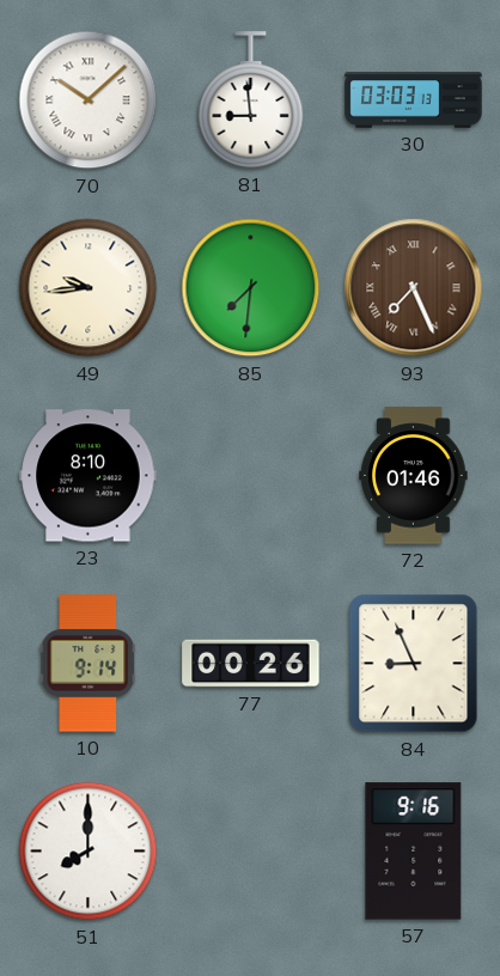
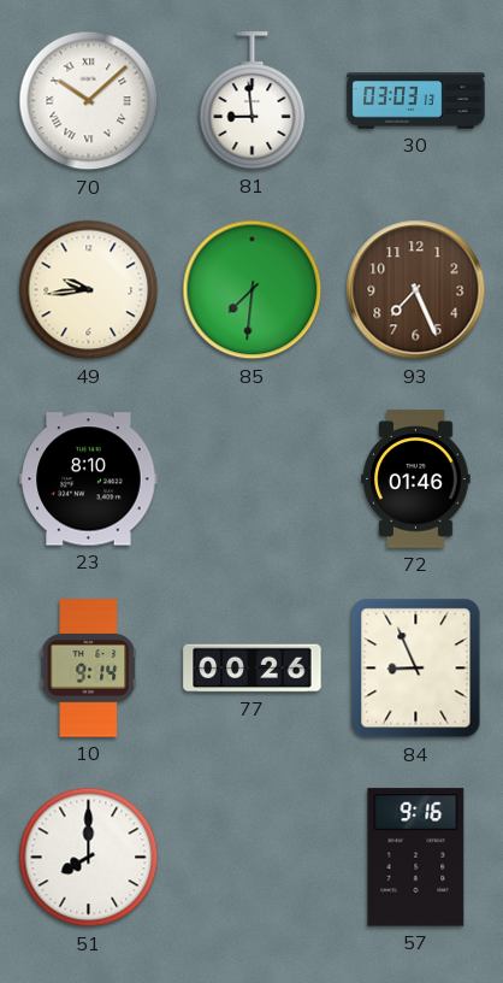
93 numerals: Roman -> Arabic
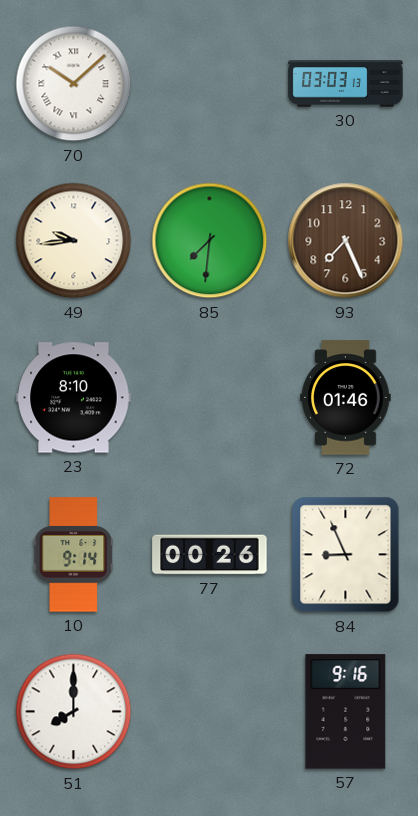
81: 8:59 -> none
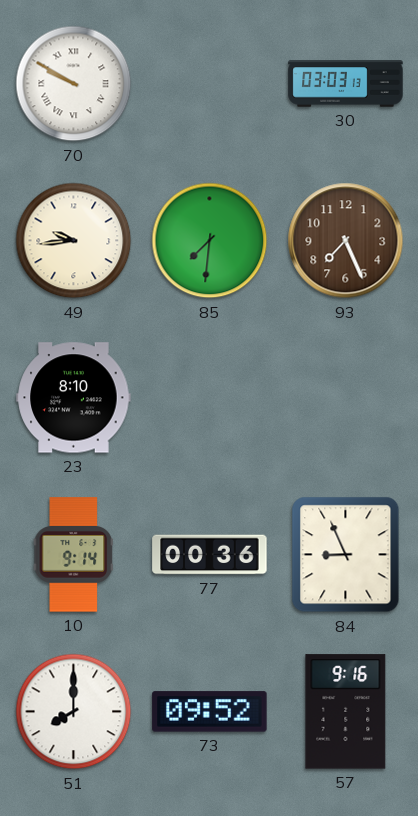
70: 10:08 -> 9:50
72: 01:46 -> none
77: 00:26 -> 00:36
73: none -> 09:52
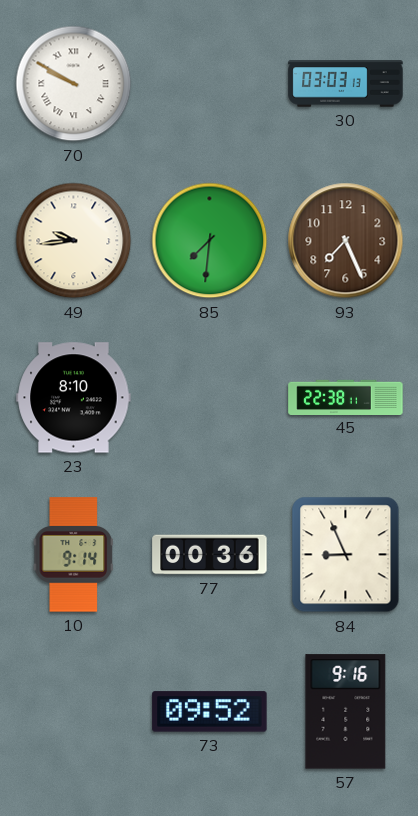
45: none -> 22:38
51: 8:00 -> none
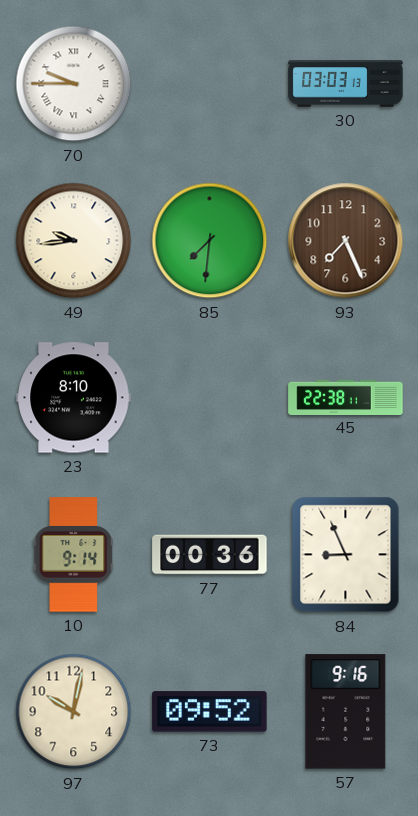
70: 9:50 -> 9:45
97: none -> 10:02
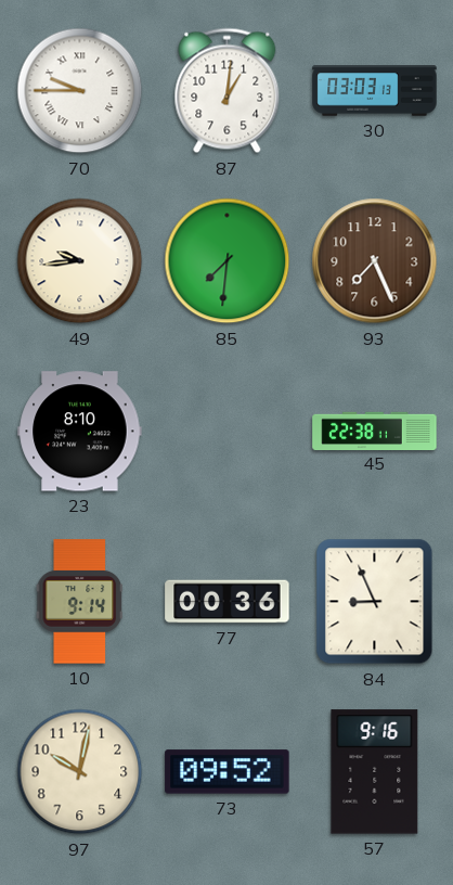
87: none -> 1:01
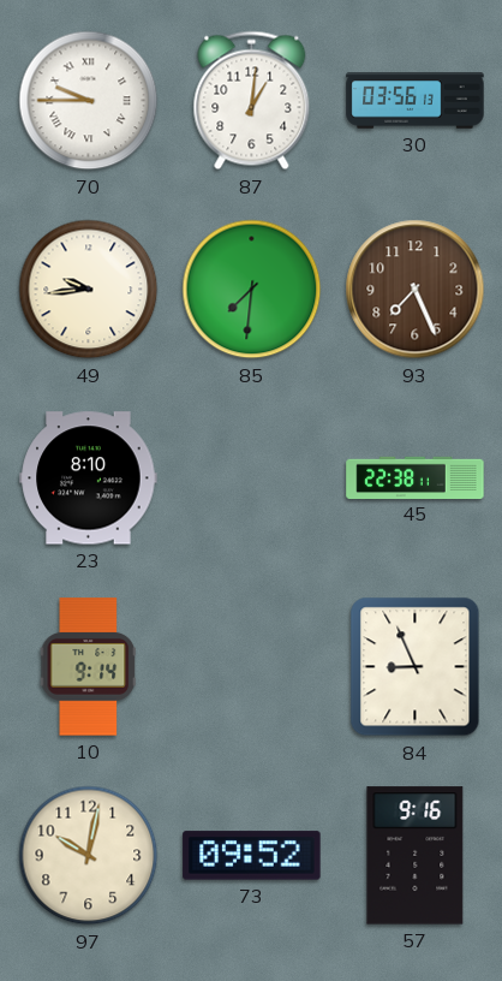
30: 03:03 -> 03:56
77: 00:36 -> none
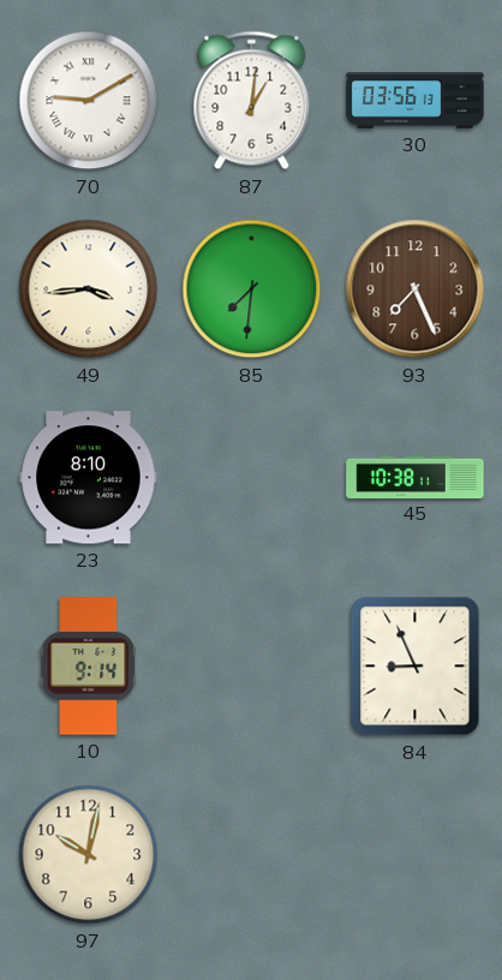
70: 9:45 -> 9:10
49: 9:44 -> 3:44
45: 22:38 -> 10:38
73: 09:52 -> none
57: 9:16 -> none
